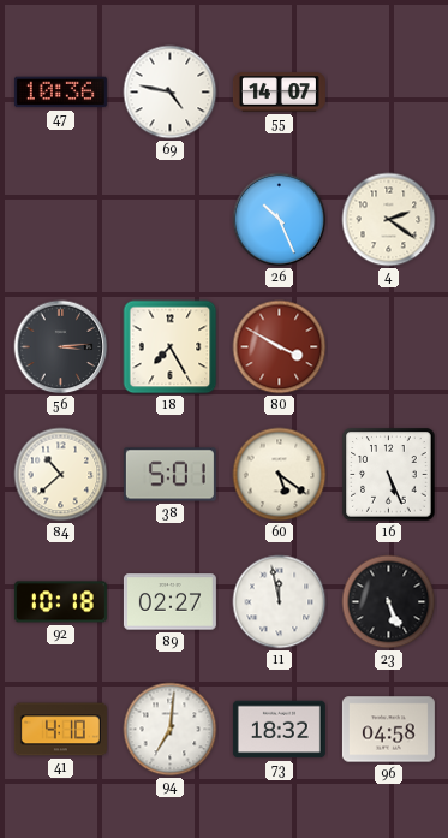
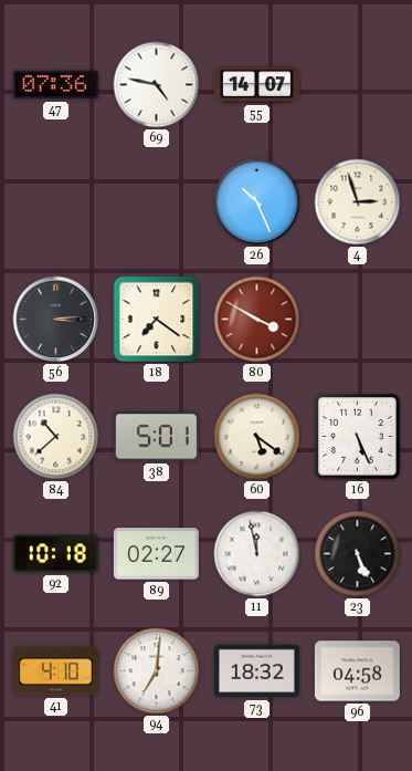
47: 10:36 -> 07:36
4: 2:21 -> 2:57
18: 7:25 -> 7:21
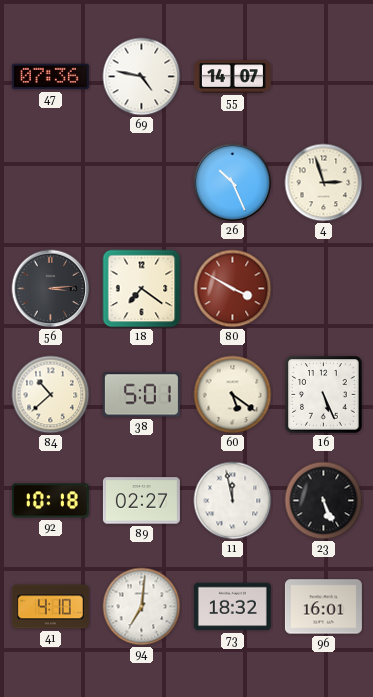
96: 04:58 -> 16:01
